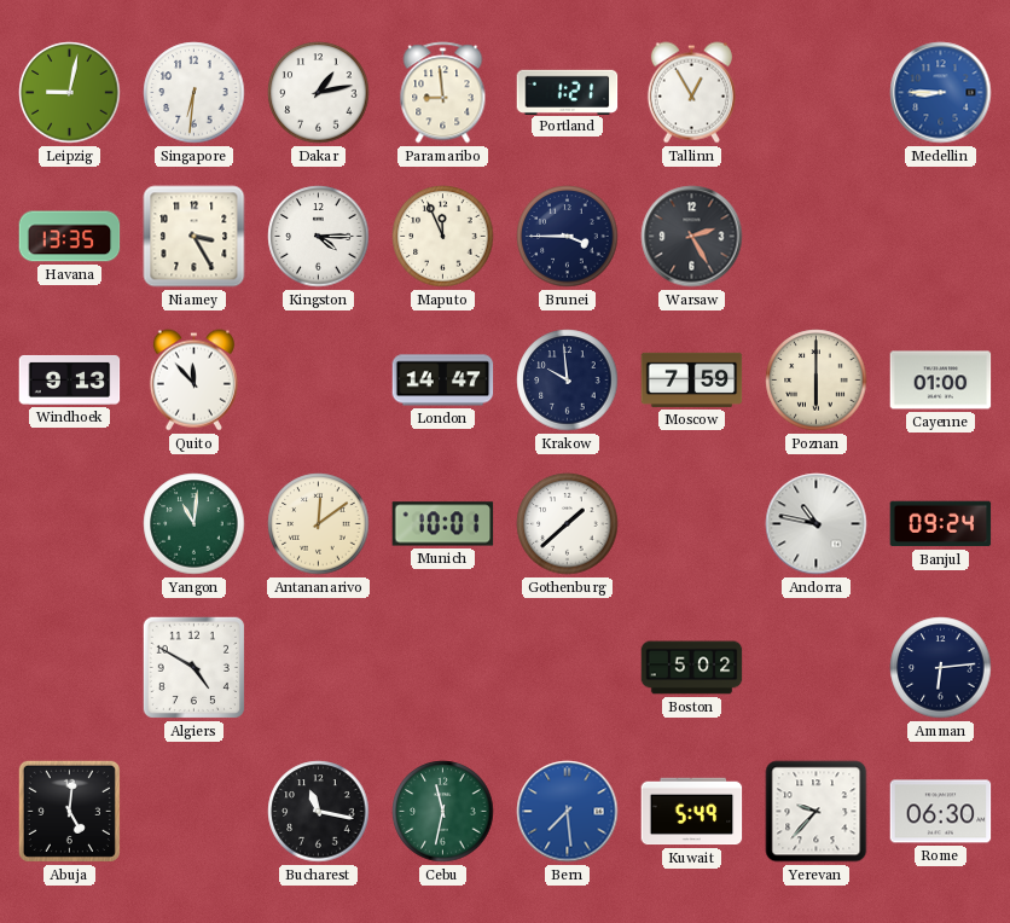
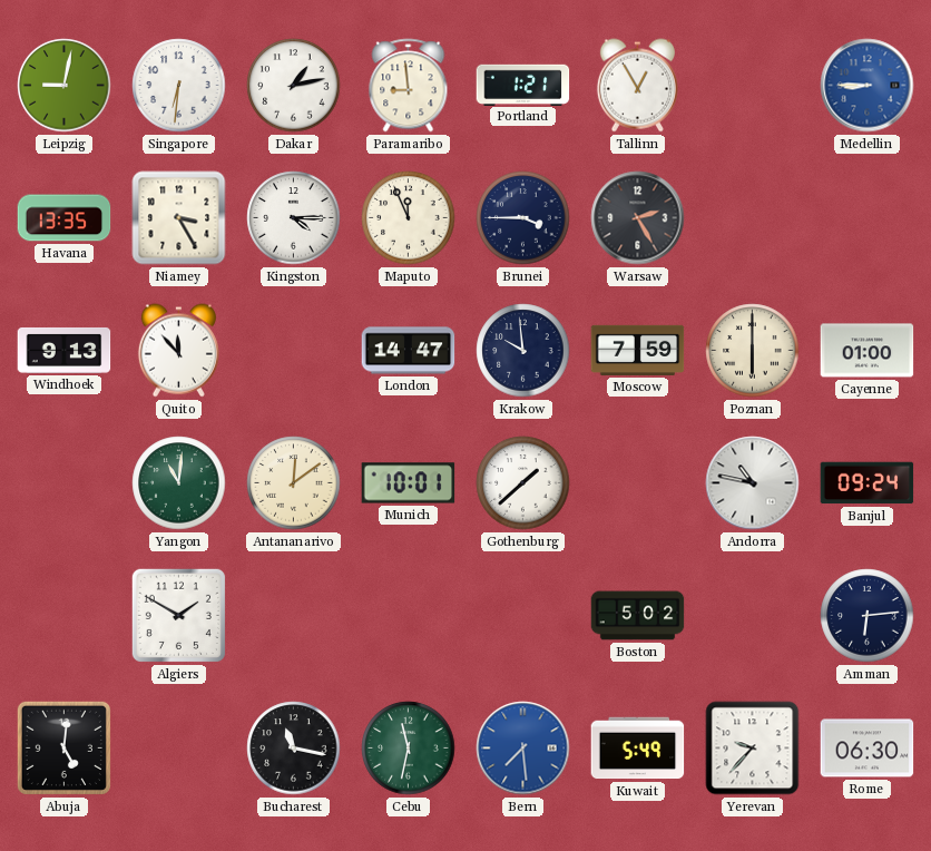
Algiers: 4:50 -> 1:50
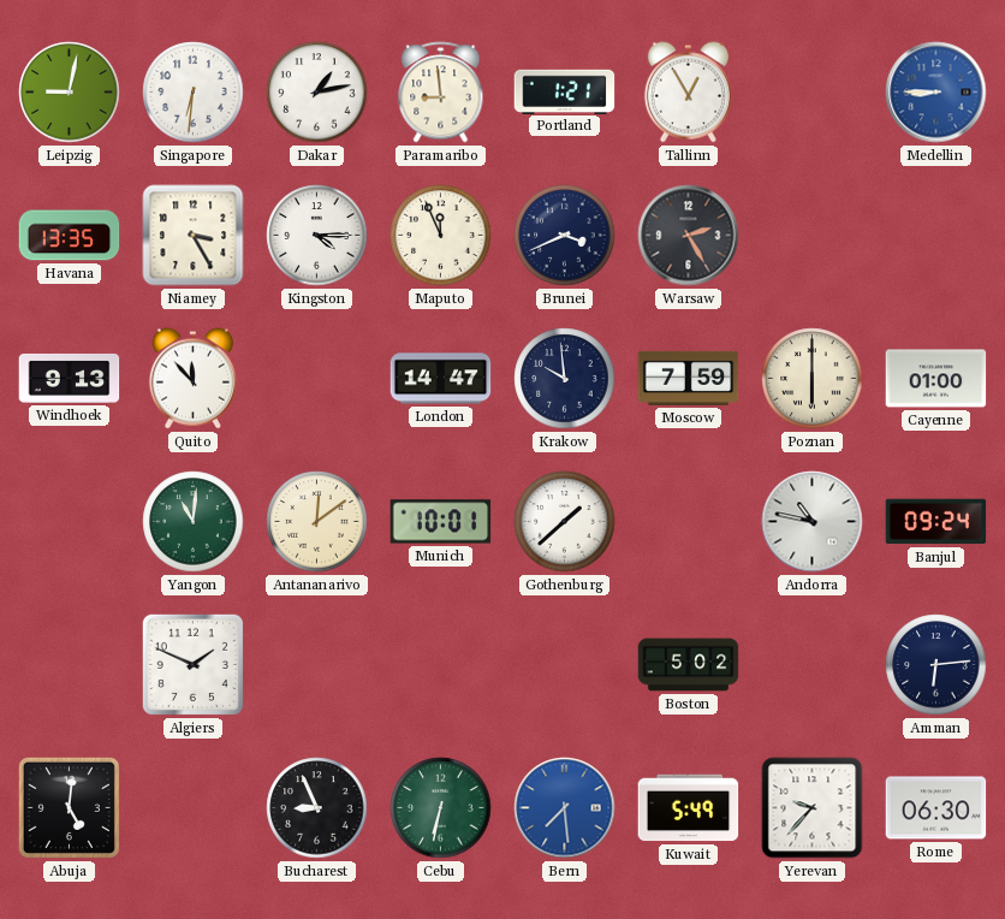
Brunei: 3:45 -> 3:41
Algiers: 1:50 -> 1:49
Bucharest: 11:17 -> 8:56
Cebu: 11:32 -> 6:32
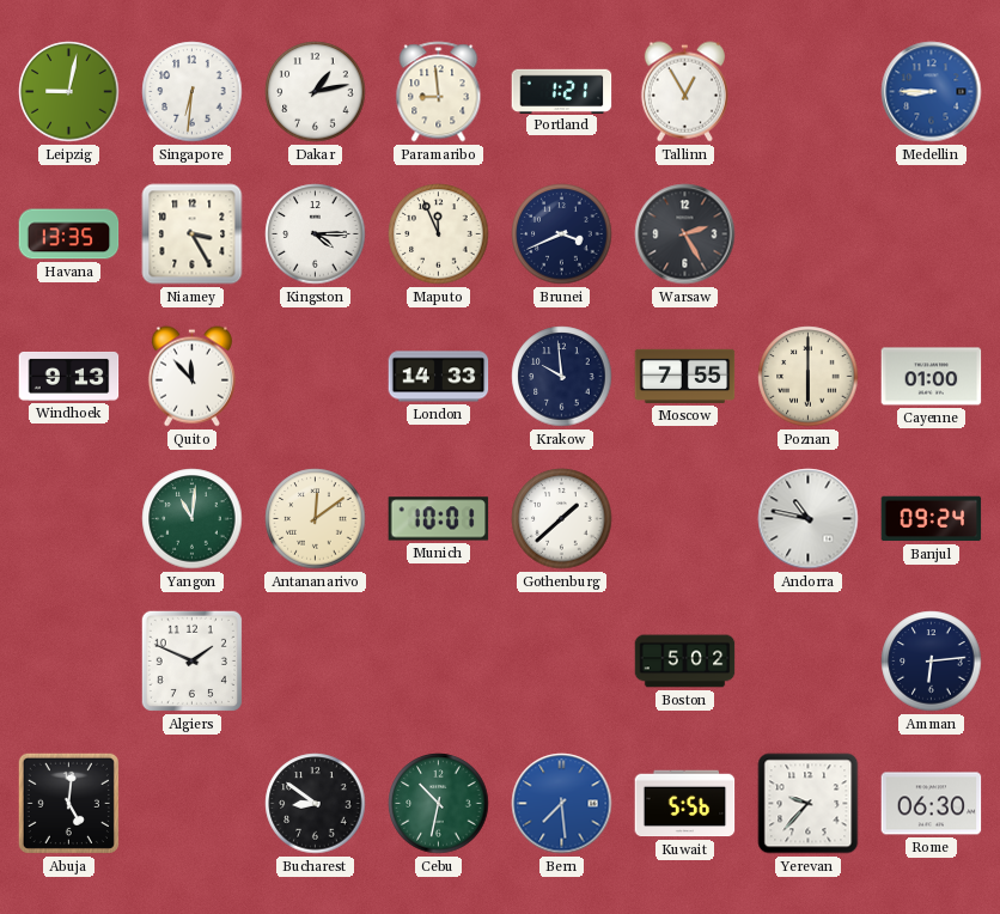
London: 14:47 -> 14:33
Moscow: 7:59 -> 7:55
Bucharest: 8:56 -> 8:51
Cebu: 6:32 -> 10:32
Kuwait: 5:49 -> 5:56
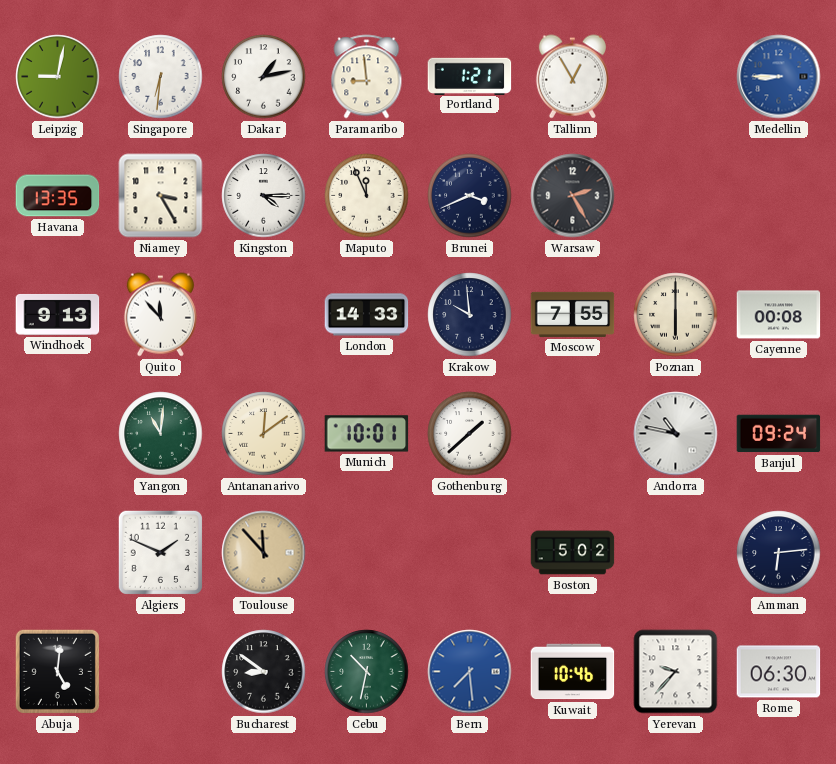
Cayenne: 01:00 -> 00:08
Toulouse: none -> 11:53
Kuwait: 5:56 -> 10:46
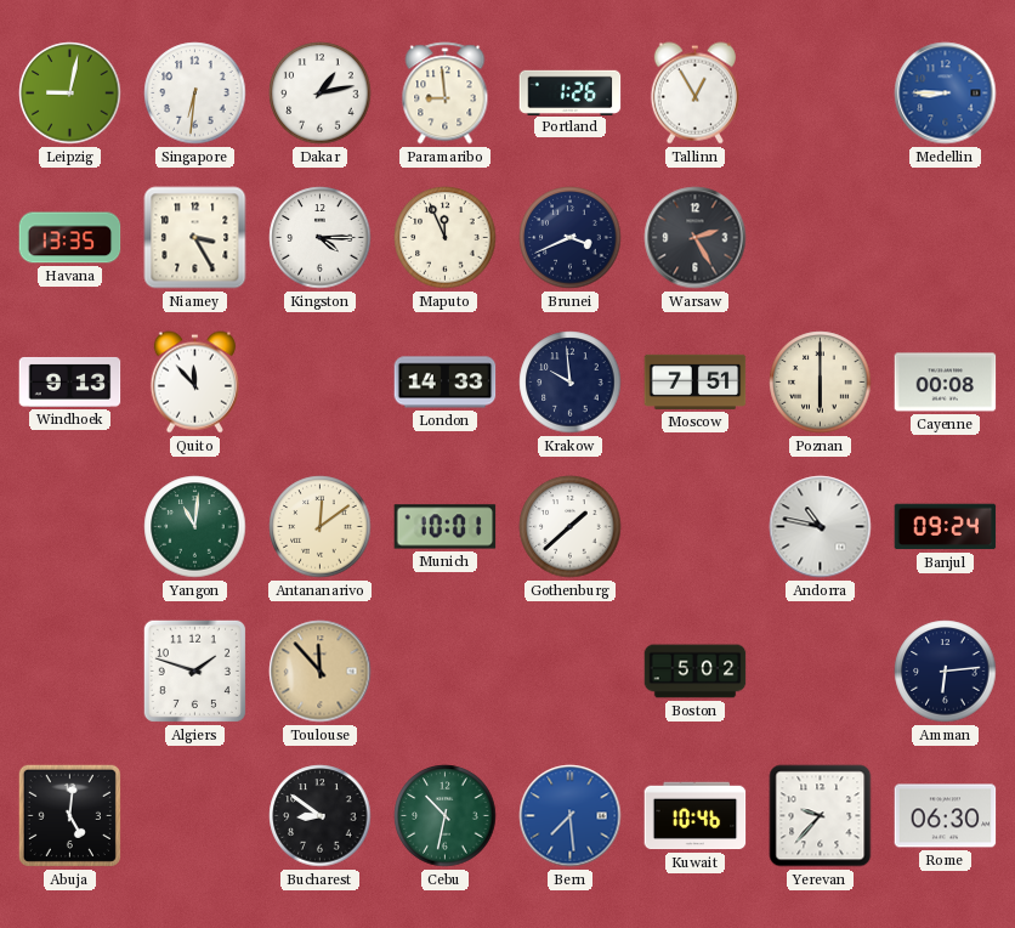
Portland: 1:21 -> 1:26
Moscow: 7:55 -> 7:51
Algiers: 1:49 -> 1:48
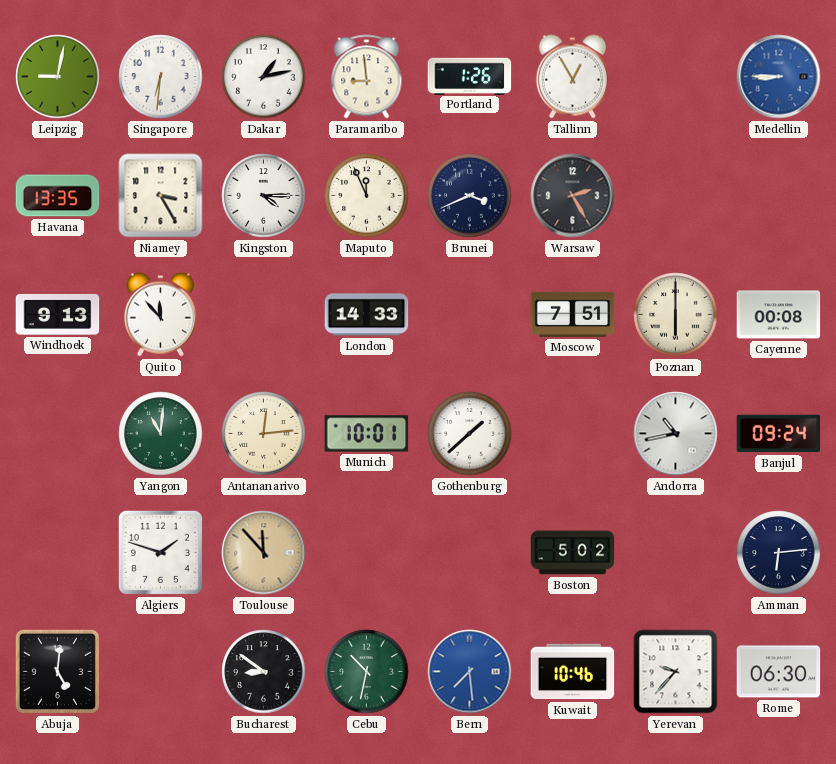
Krakow: 9:59 -> none
Antananarivo: 12:09 -> 12:14
Andorra: 10:47 -> 10:43
